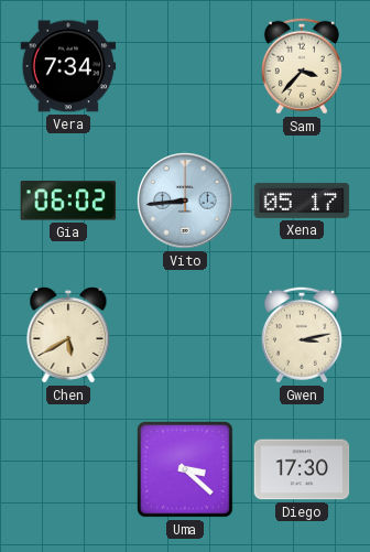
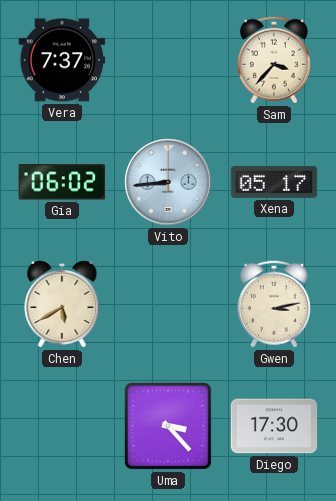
Vera: 7:34 -> 7:37
Uma: 3:22 -> 3:23
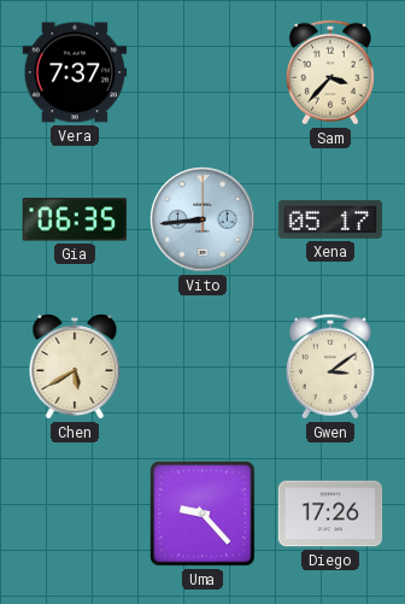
Gia: 06:02 -> 06:35
Gwen: 3:13 -> 3:09
Uma: 3:23 -> 9:23
Diego: 17:30 -> 17:26
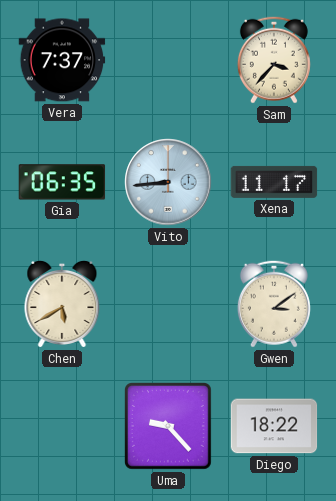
Xena: 05:17 -> 11:17
Diego: 17:26 -> 18:22
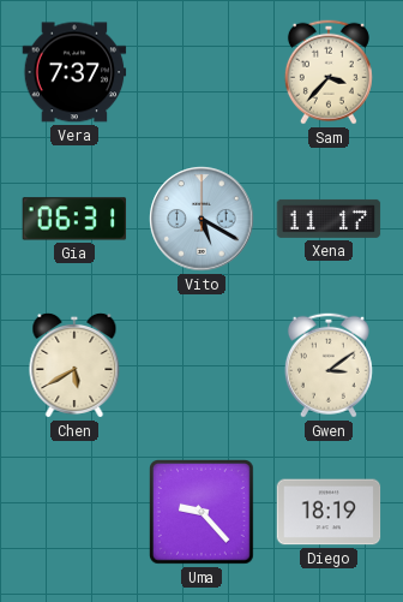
Gia: 06:35 -> 06:31
Vito: 8:44 -> 5:20
Diego: 18:22 -> 18:19
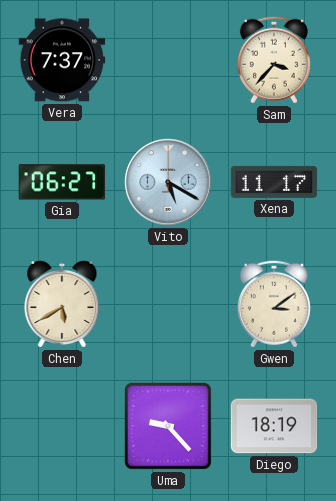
Gia: 06:31 -> 06:27
